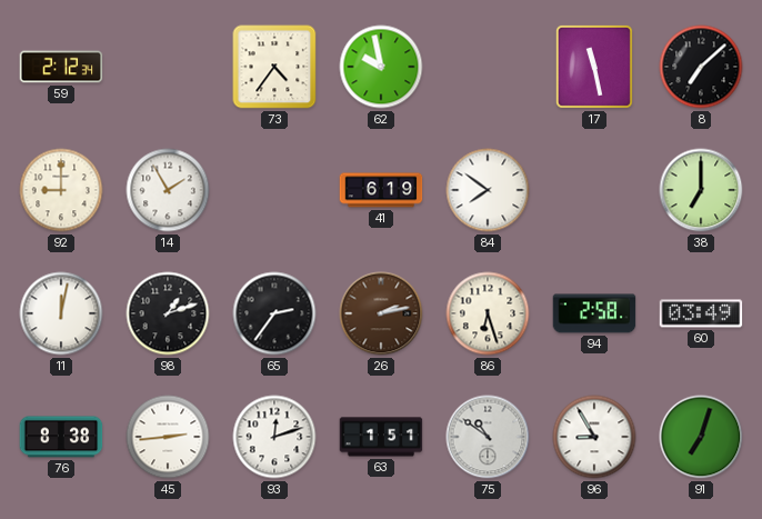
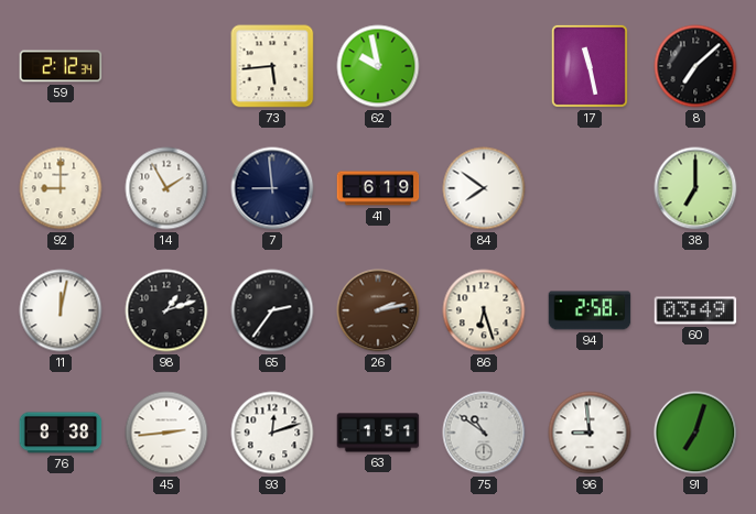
73: 4:36 -> 5:44
7: none -> 8:59
96: 8:55 -> 8:59
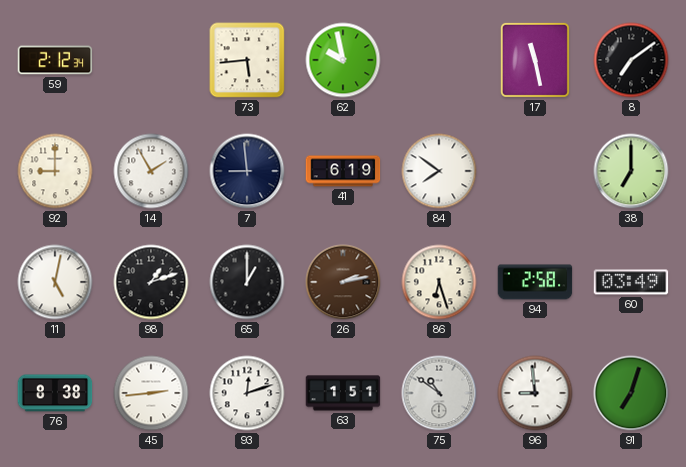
8: 7:08 -> 7:09
11: 12:02 -> 5:02
65: 2:36 -> 1:00
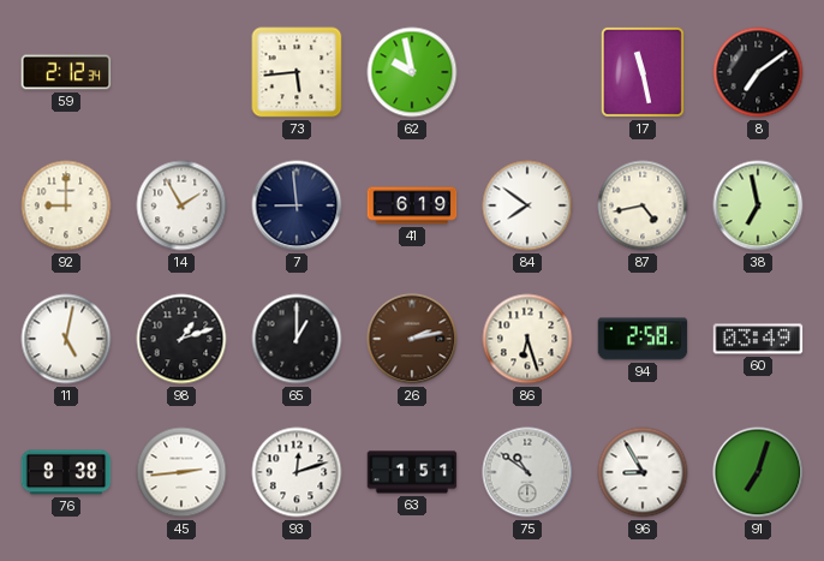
87: none -> 4:43
38: 7:00 -> 6:58
96: 8:59 -> 8:55
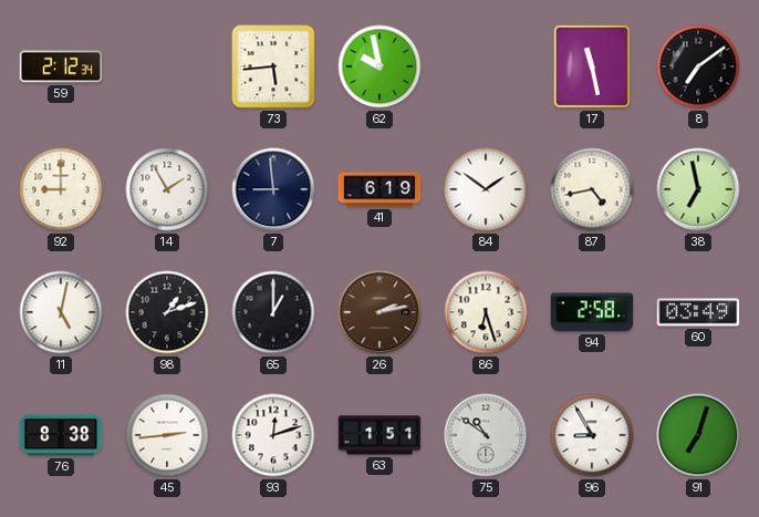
84: 7:51 -> 1:51
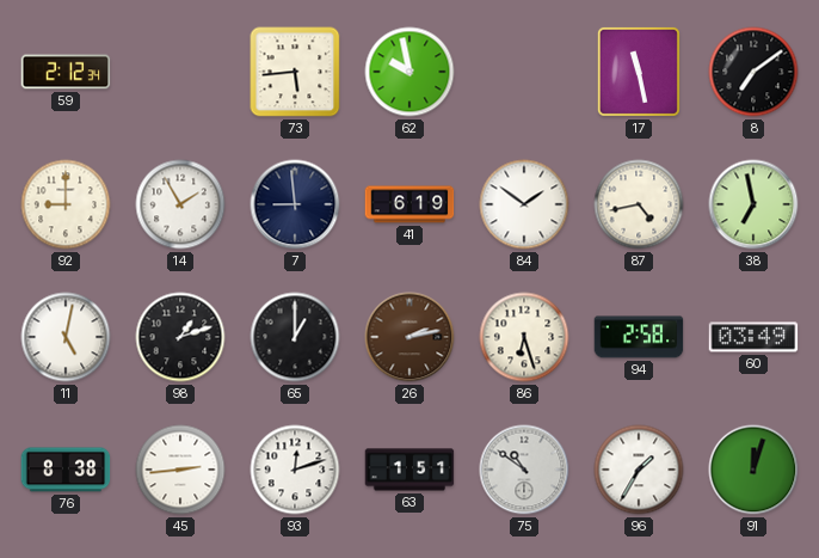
96: 8:55 -> 1:35
91: 7:03 -> 12:03
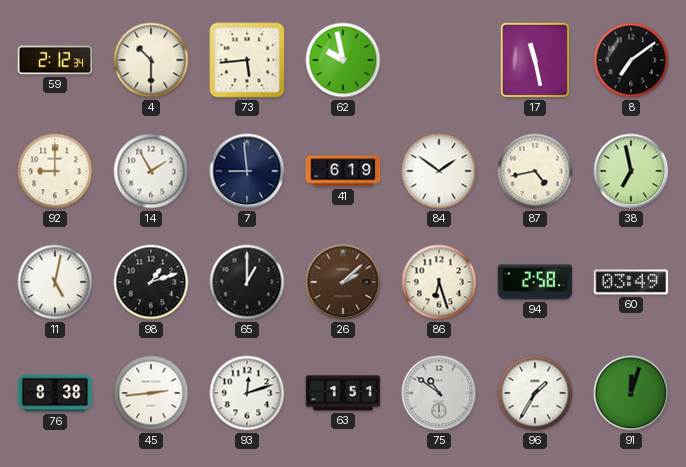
4: none -> 10:30
26: 2:13 -> 2:08
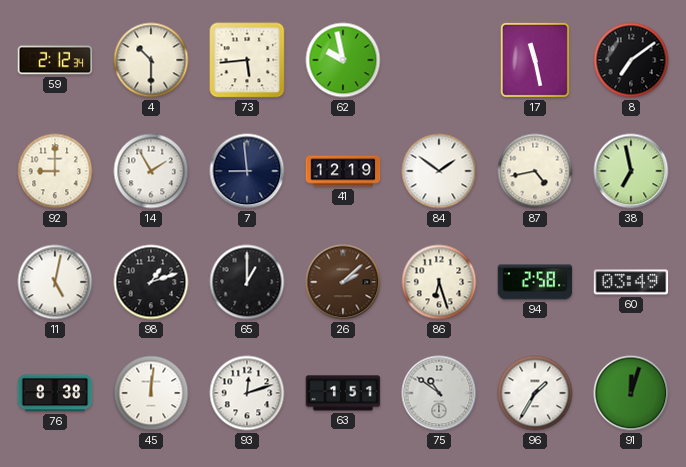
41: 6:19 -> 12:19
45: 2:44 -> 12:01
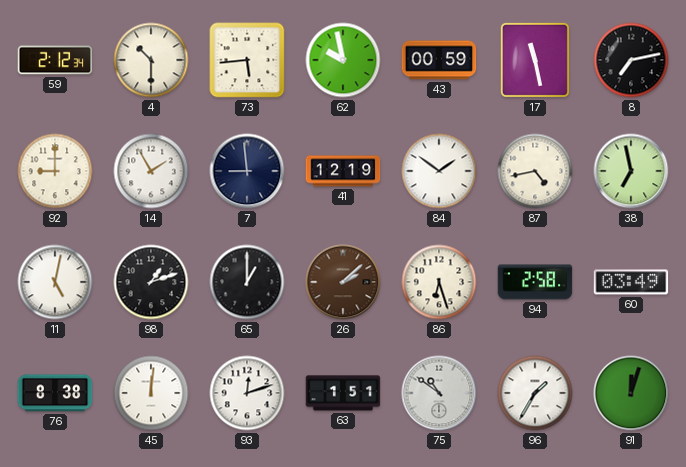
43: none -> 00:59
8: 7:09 -> 7:13
